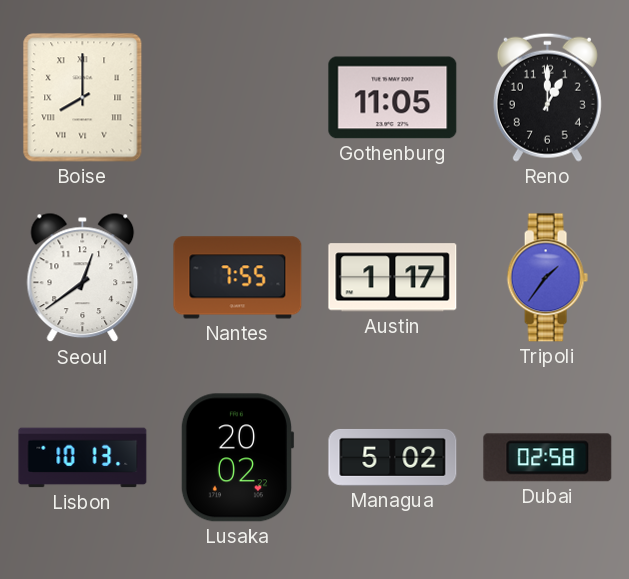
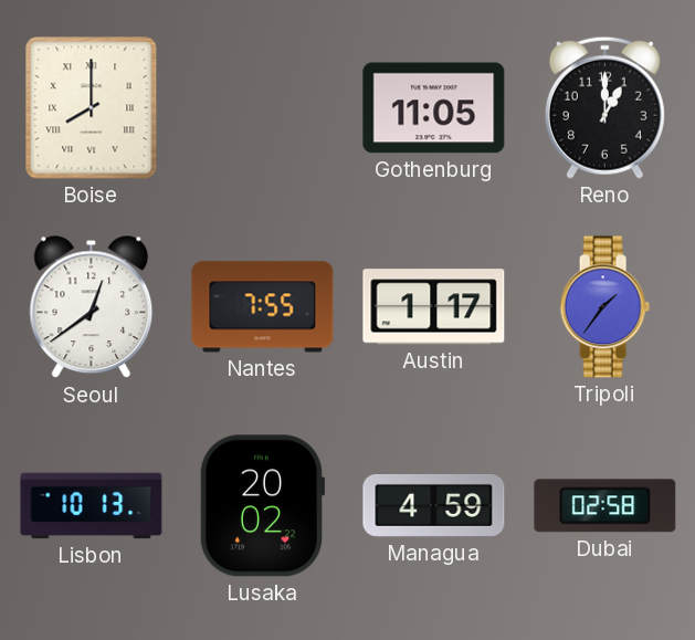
Managua: 5:02 -> 4:59
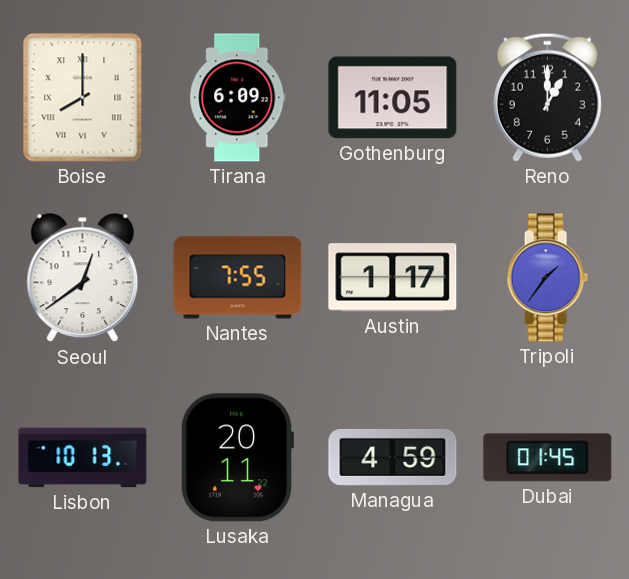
Tirana: none -> 6:09
Lusaka: 20:02 -> 20:11
Dubai: 02:58 -> 01:45
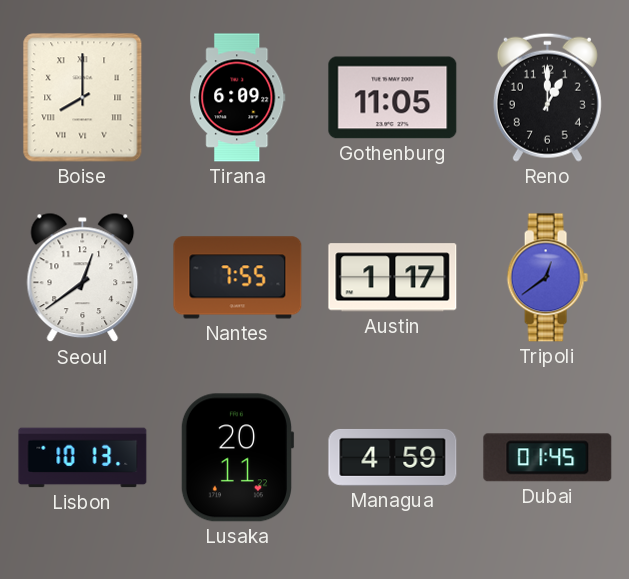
Tripoli: 1:36 -> 12:39
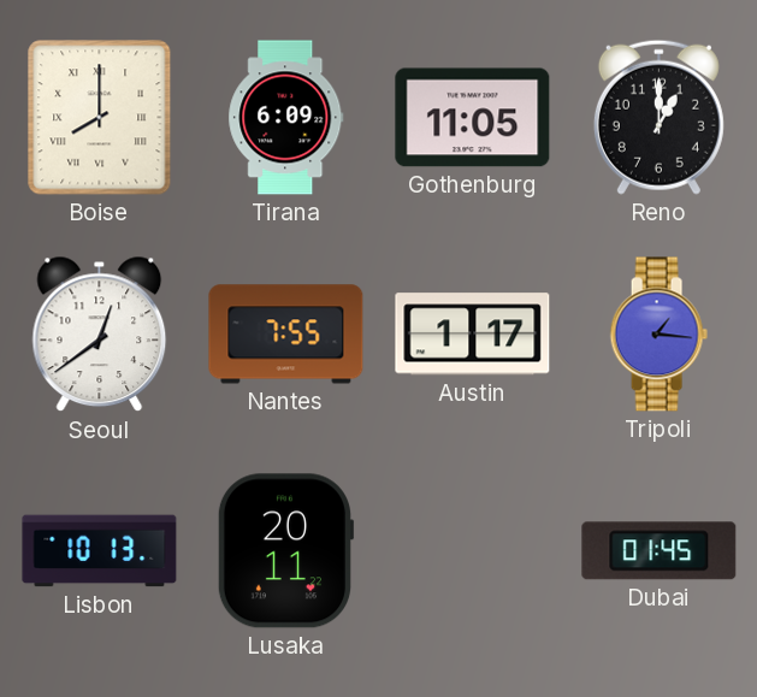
Tripoli: 12:39 -> 1:16
Managua: 4:59 -> none
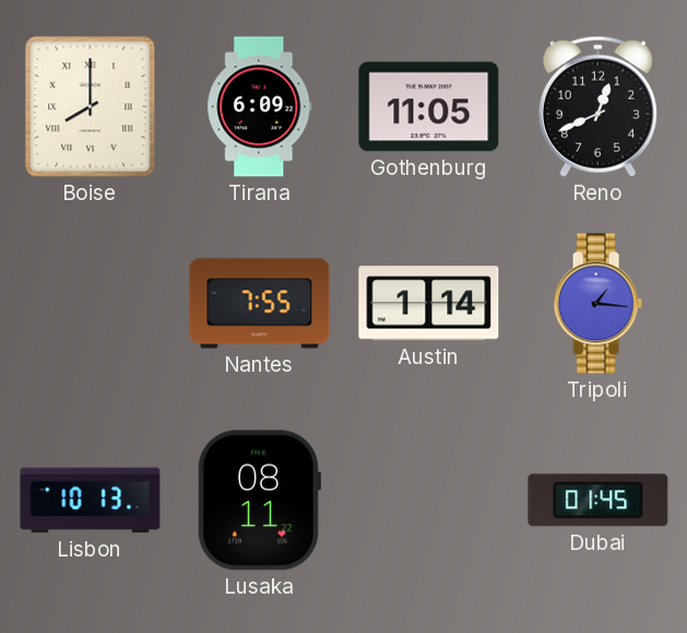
Reno: 1:00 -> 12:41
Seoul: 12:39 -> none
Austin: 1:17 -> 1:14
Lusaka: 20:11 -> 08:11
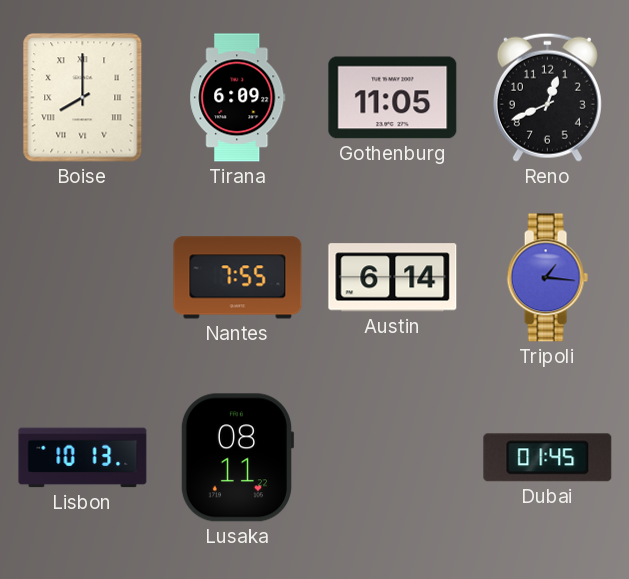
Austin: 1:14 -> 6:14
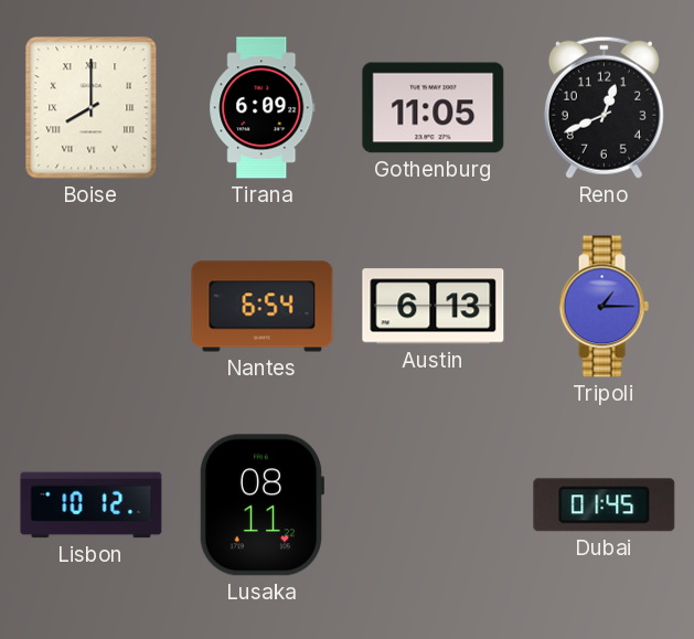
Nantes: 7:55 -> 6:54
Austin: 6:14 -> 6:13
Tripoli: 1:16 -> 1:15
Lisbon: 10:13 -> 10:12
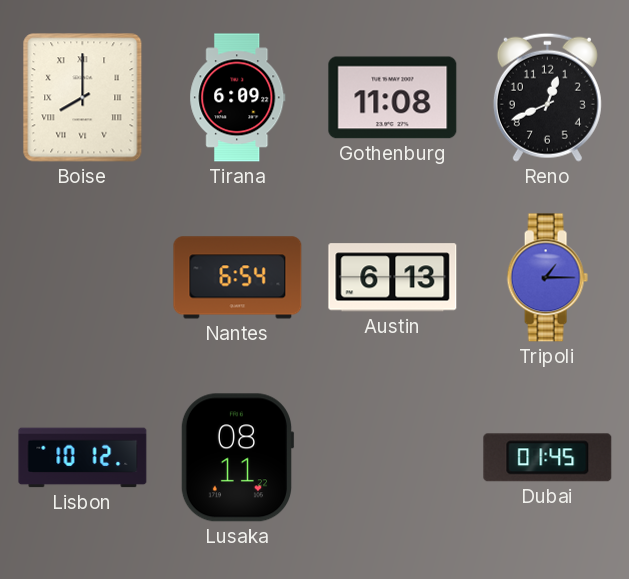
Gothenburg: 11:05 -> 11:08
